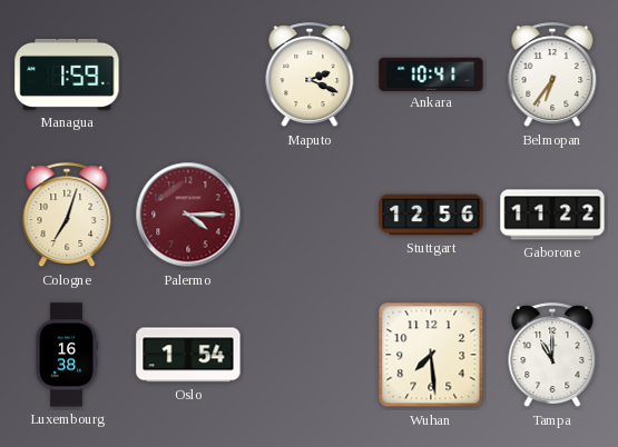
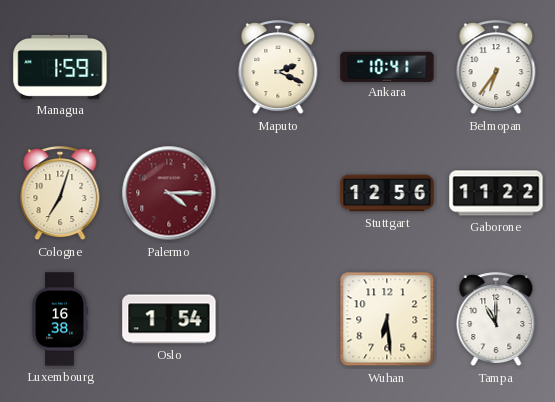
Wuhan: 7:29 -> 6:29
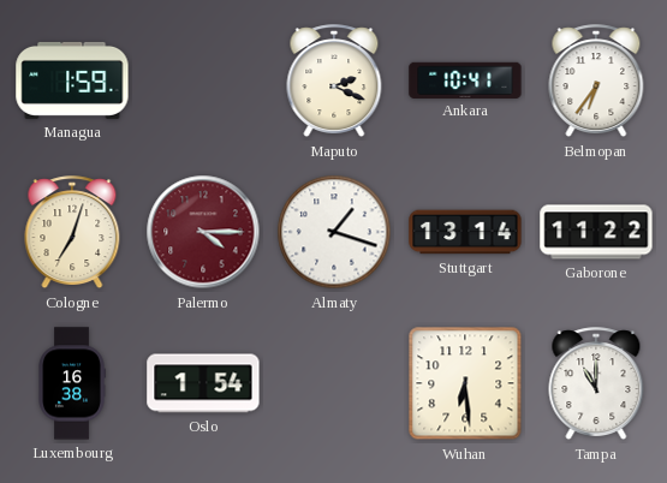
Almaty: none -> 1:18
Stuttgart: 12:56 -> 13:14
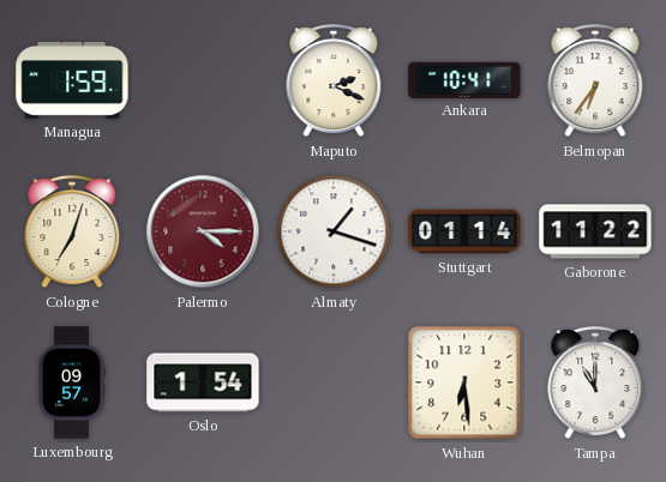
Stuttgart: 13:14 -> 01:14
Luxembourg: 16:38 -> 09:57
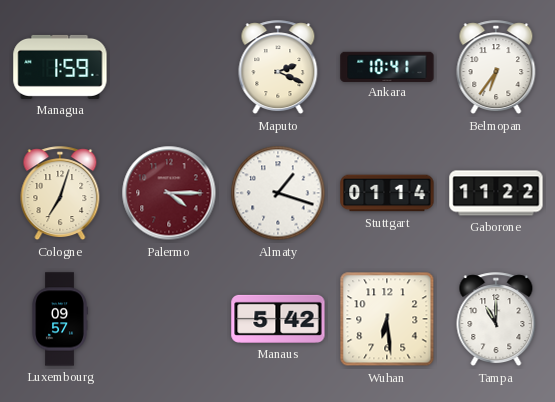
Oslo: 1:54 -> none
Manaus: none -> 5:42
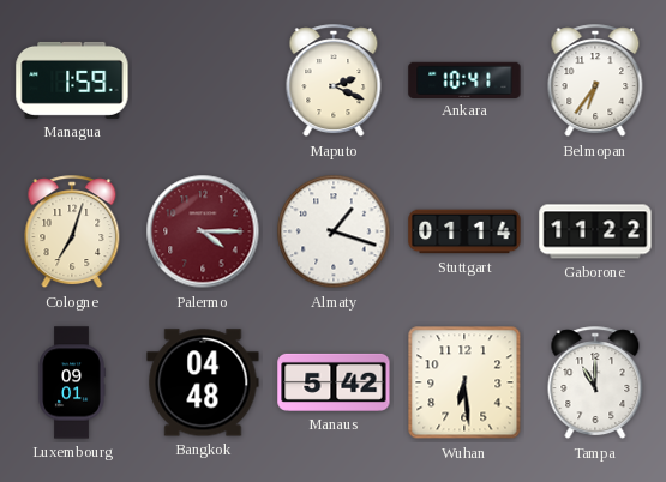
Luxembourg: 09:57 -> 09:01
Bangkok: none -> 04:48
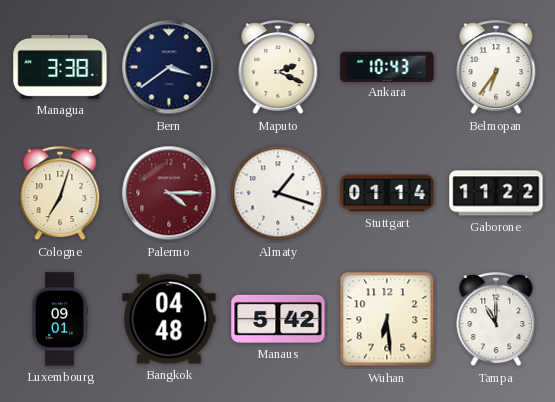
Managua: 1:59 -> 3:38
Bern: none -> 3:39
Ankara: 10:41 -> 10:43
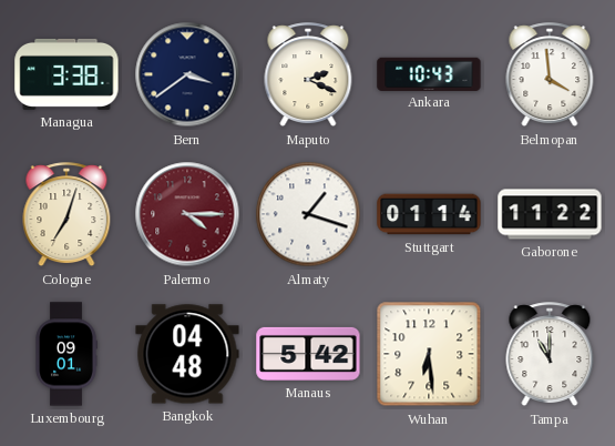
Belmopan: 6:36 -> 3:59
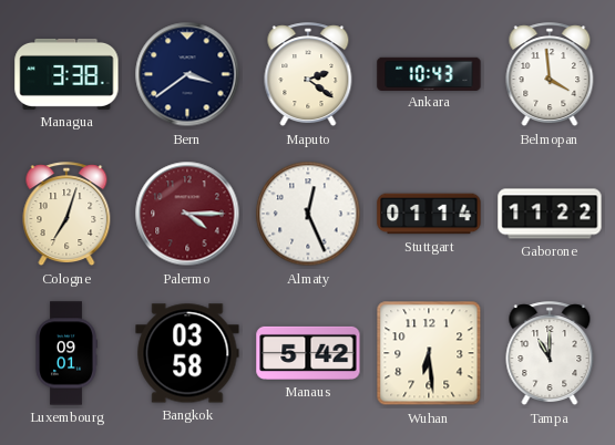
Maputo: 2:19 -> 2:21
Almaty: 1:18 -> 12:26
Bangkok: 04:48 -> 03:58
